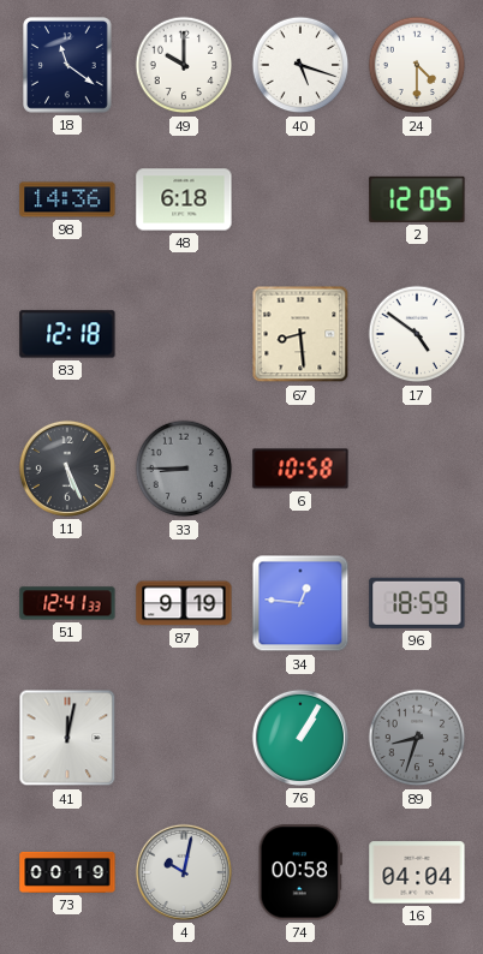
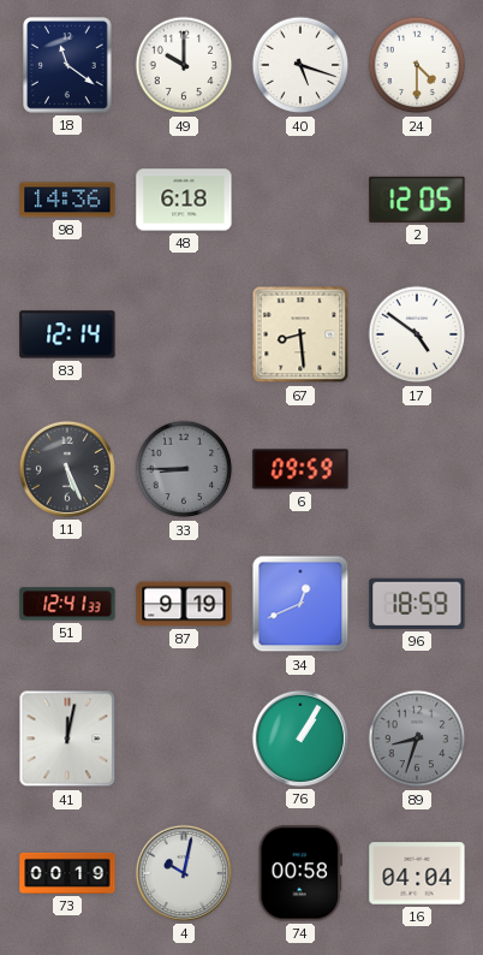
83: 12:18 -> 12:14
6: 10:58 -> 09:59
34: 12:46 -> 12:41
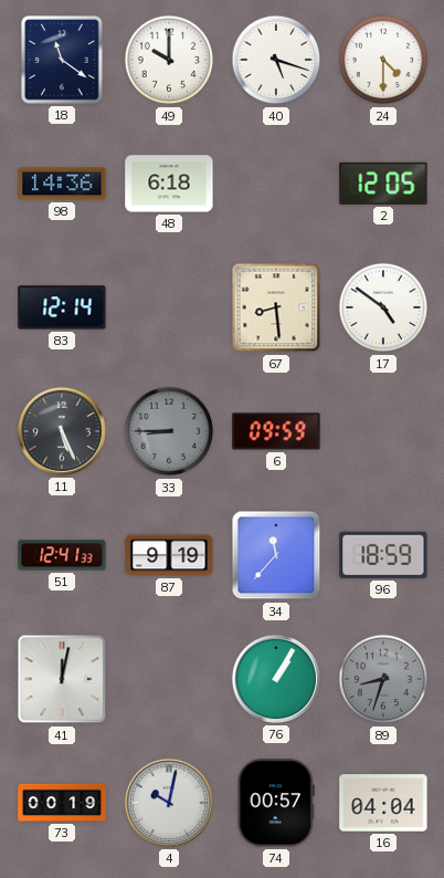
34: 12:41 -> 11:37
74: 00:58 -> 00:57
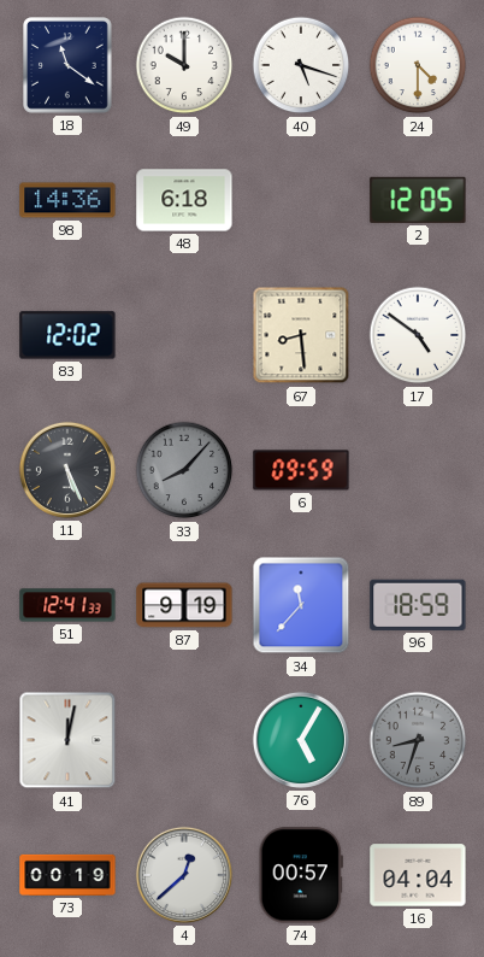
83: 12:14 -> 12:02
33: 8:45 -> 8:07
76: 1:05 -> 5:05
4: 10:02 -> 12:38
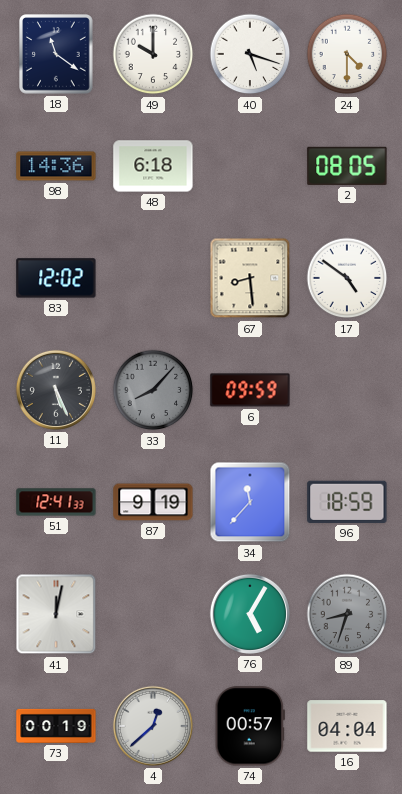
2: 12:05 -> 08:05
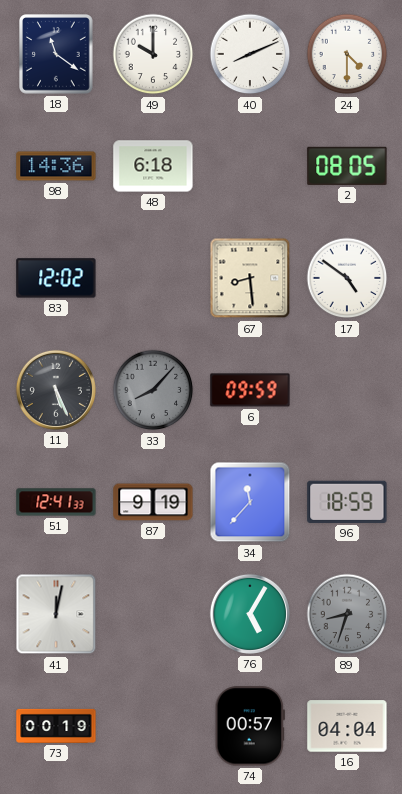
40: 5:18 -> 8:11
4: 12:38 -> none
